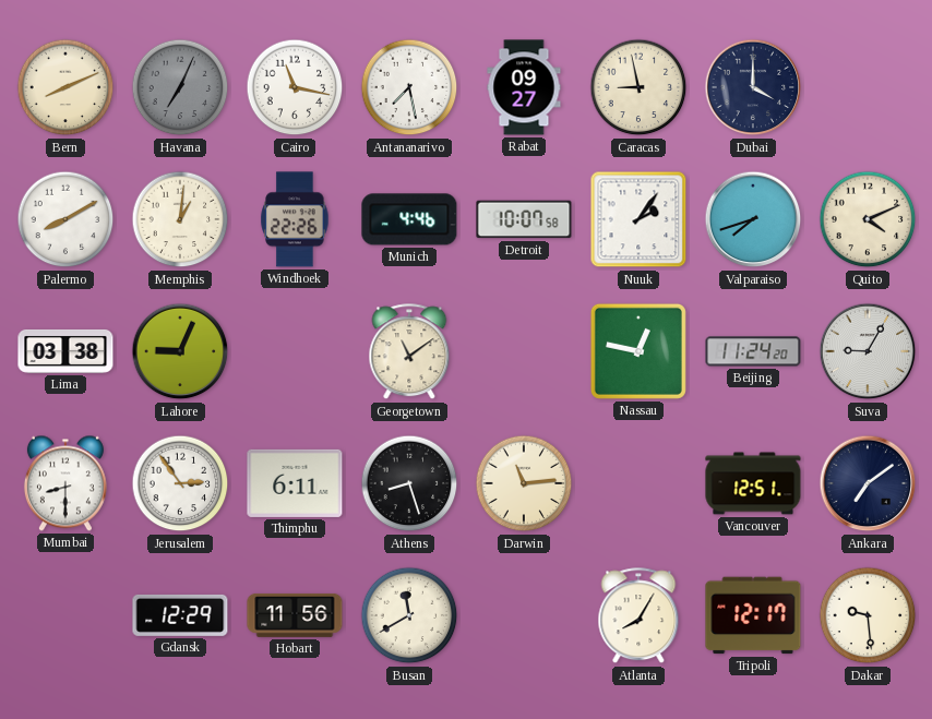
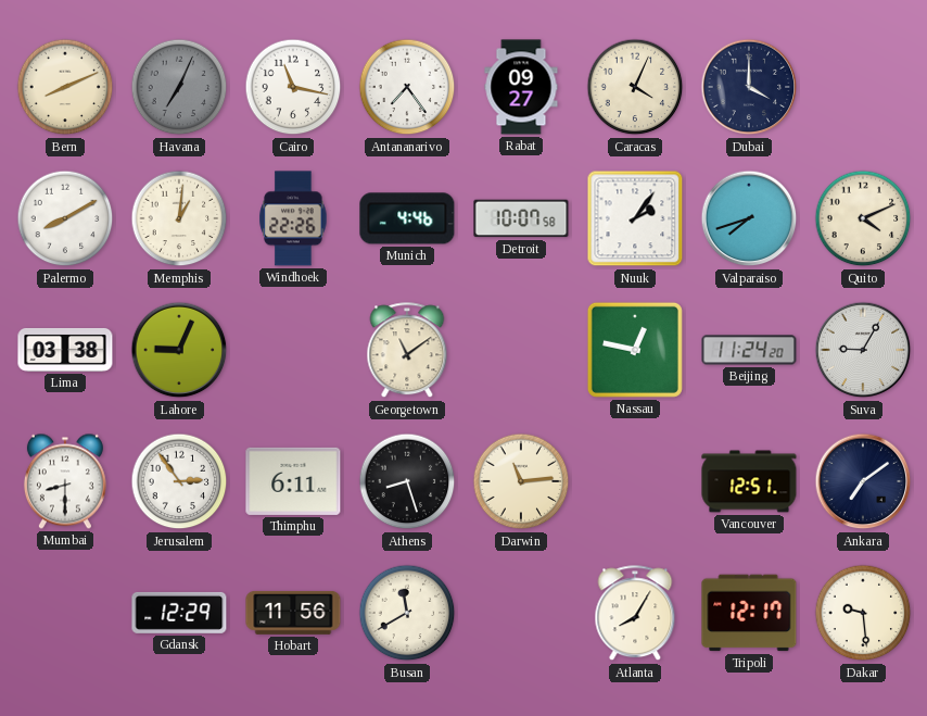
Antananarivo: 7:28 -> 7:24
Caracas: 8:58 -> 4:04
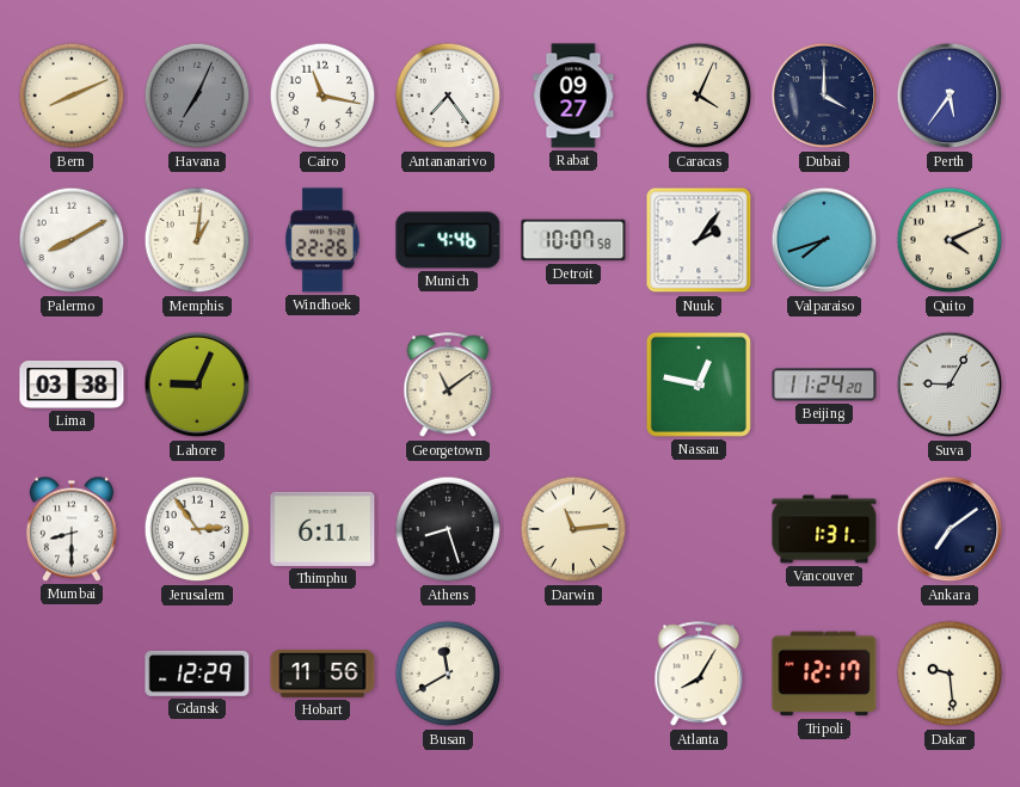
Perth: none -> 5:36
Vancouver: 12:51 -> 1:31
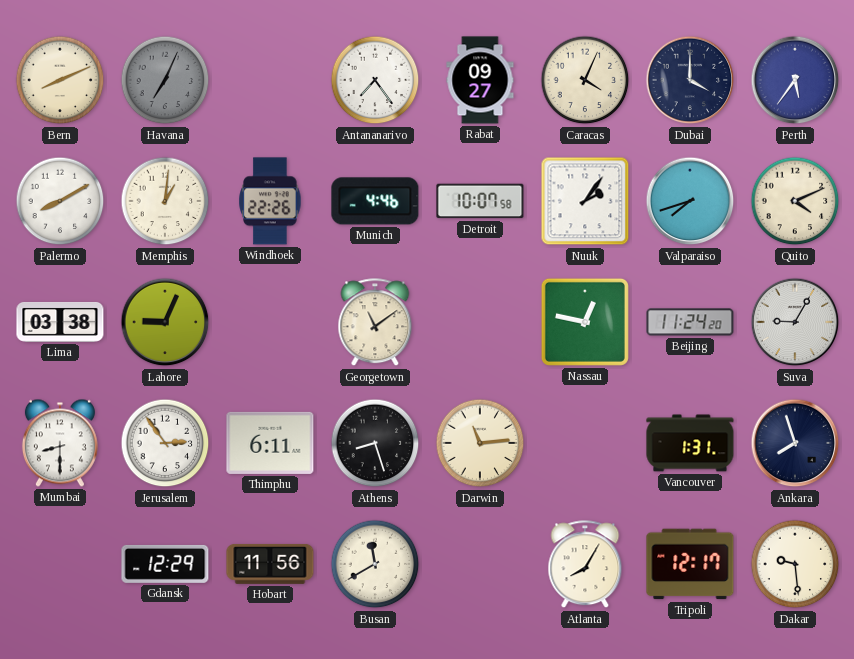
Cairo: 11:17 -> none
Ankara: 7:09 -> 7:57
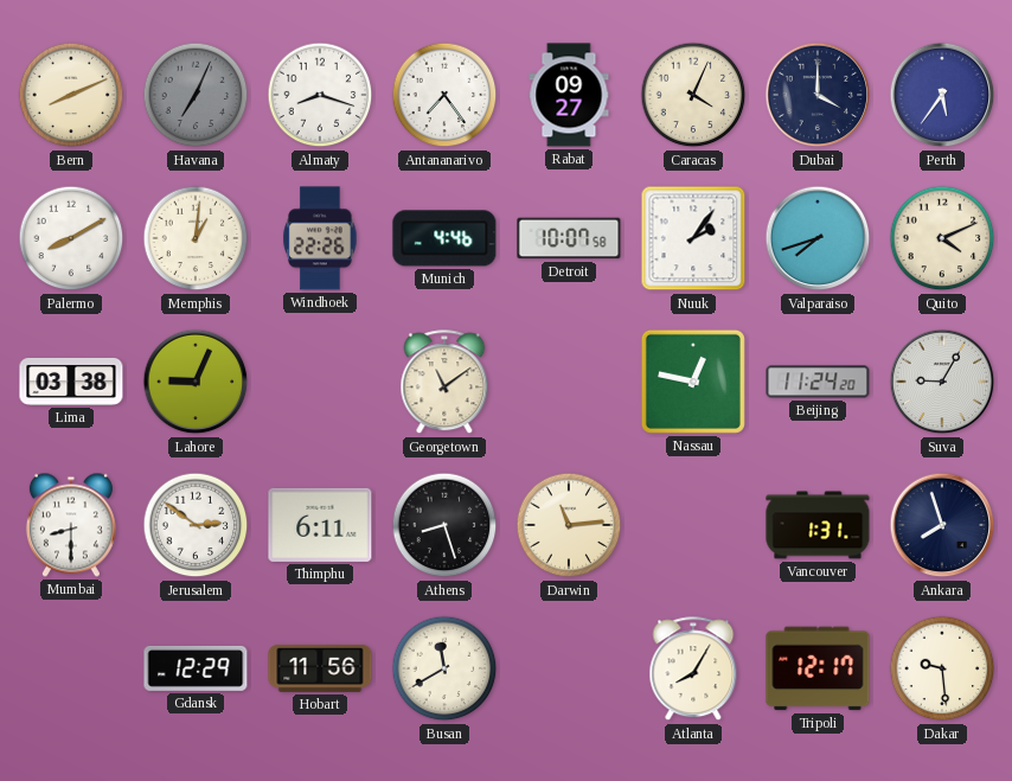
Almaty: none -> 8:18
Jerusalem: 2:54 -> 2:51
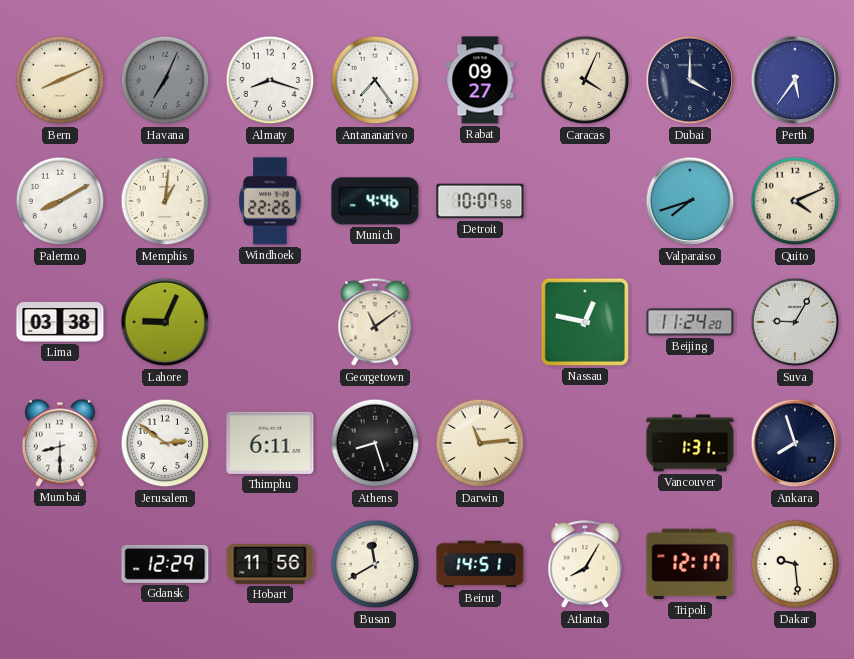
Nuuk: 2:06 -> none
Beirut: none -> 14:51
